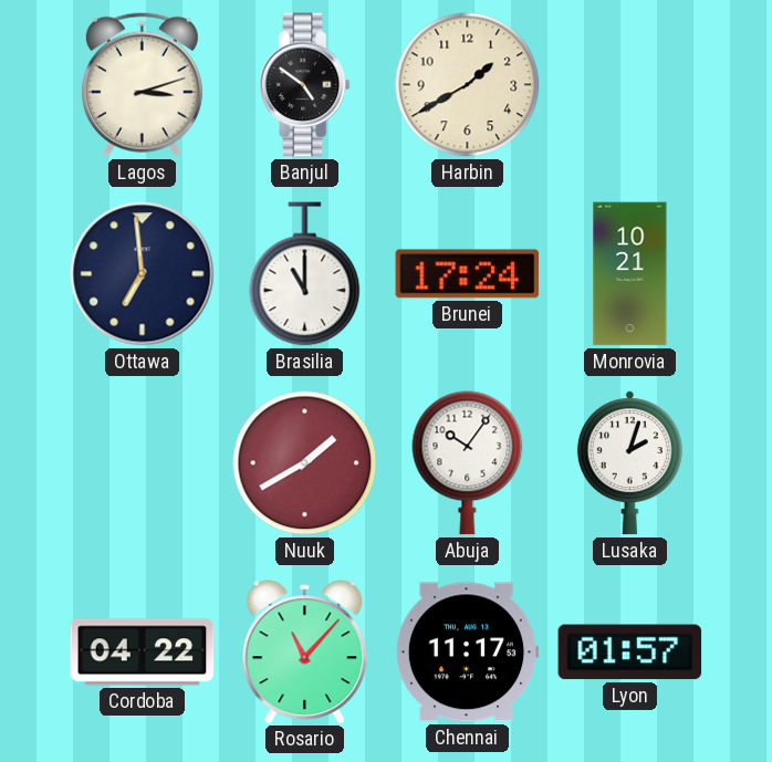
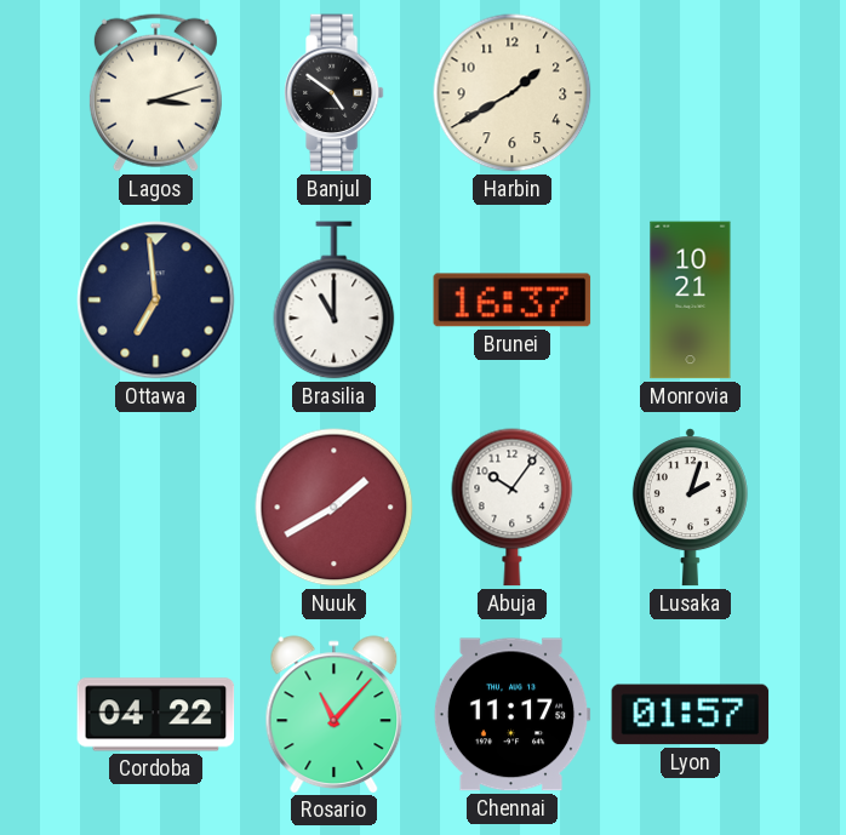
Brunei: 17:24 -> 16:37
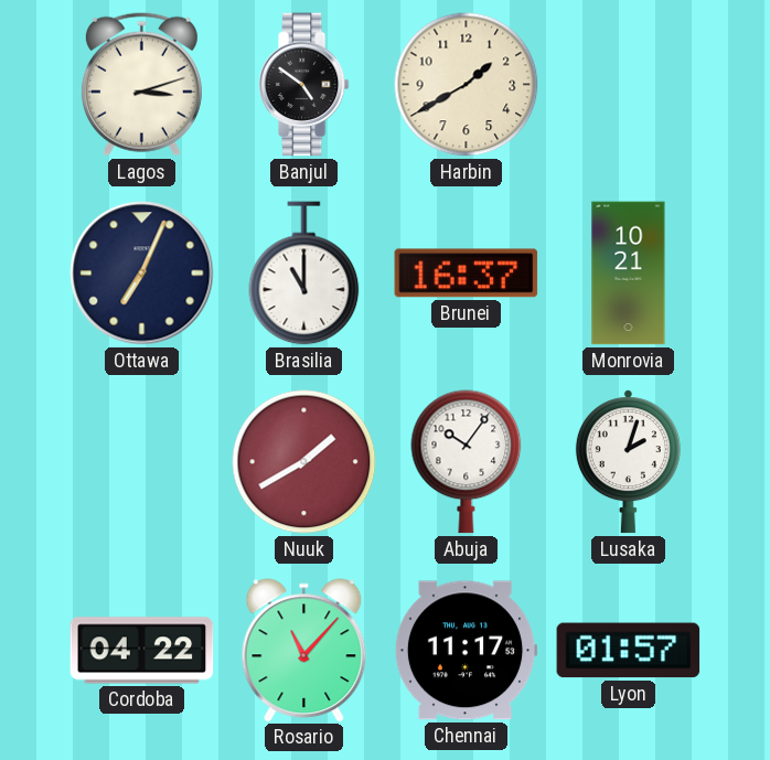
Ottawa: 6:59 -> 7:04
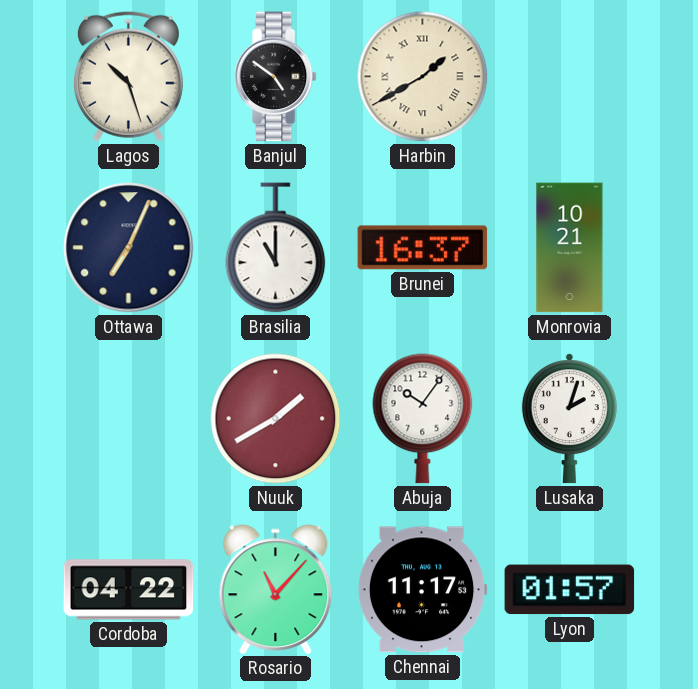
Lagos: 3:12 -> 10:27
Harbin numerals: Arabic -> Roman
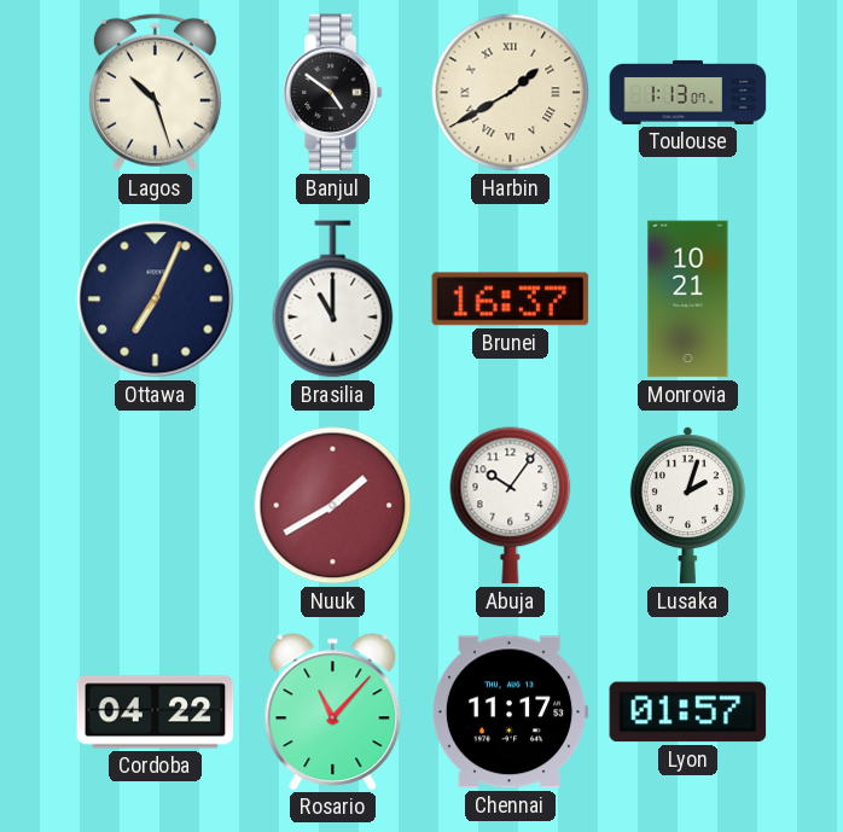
Toulouse: none -> 1:13
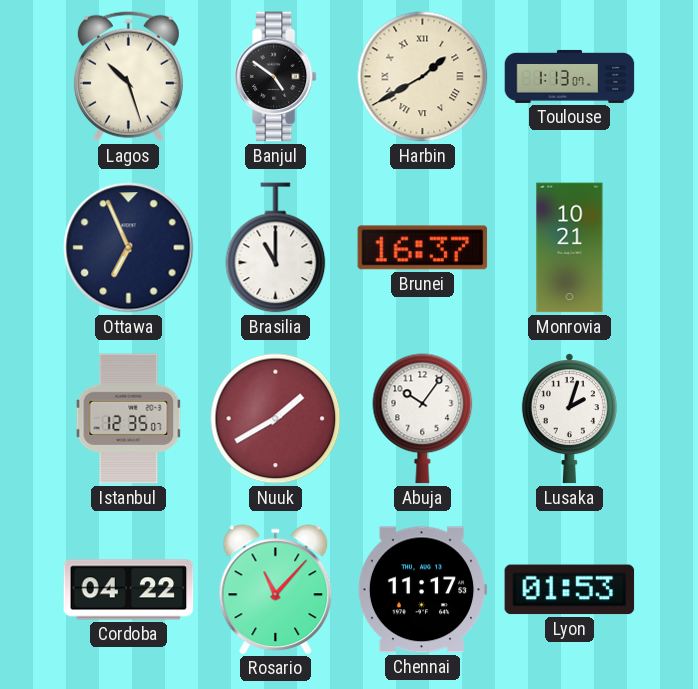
Ottawa: 7:04 -> 6:56
Istanbul: none -> 12:35
Lyon: 01:57 -> 01:53
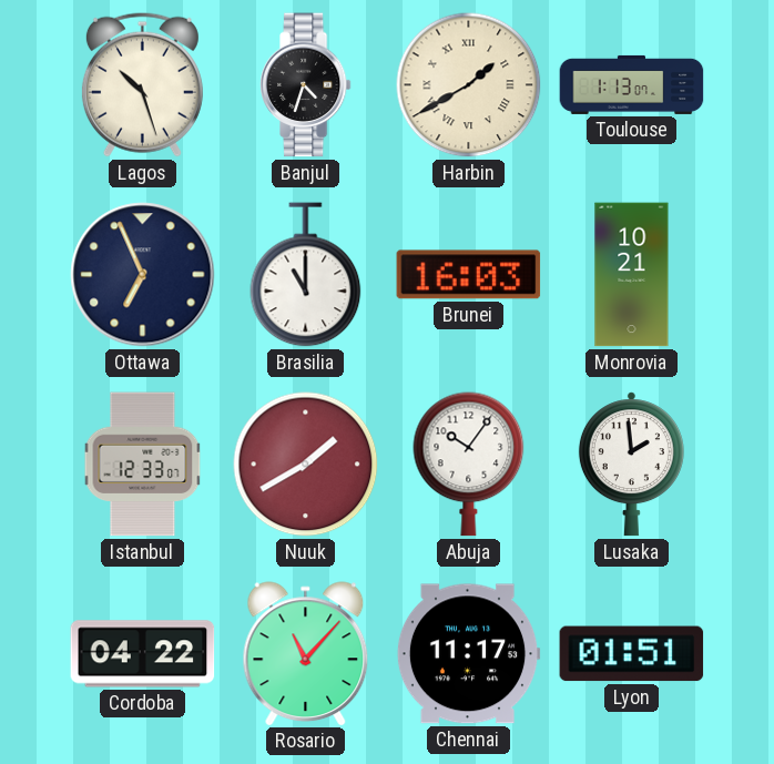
Banjul: 4:51 -> 4:33
Brunei: 16:37 -> 16:03
Istanbul: 12:35 -> 12:33
Lusaka: 2:03 -> 1:59
Lyon: 01:53 -> 01:51
